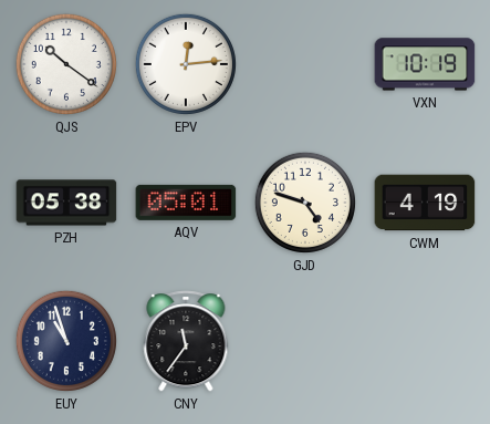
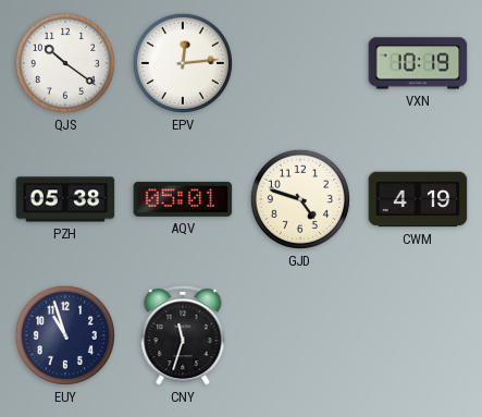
CNY: 11:36 -> 11:33
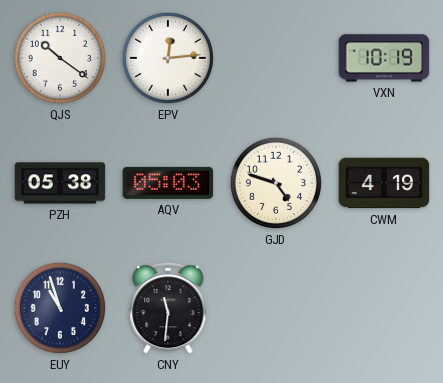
AQV: 05:01 -> 05:03
CNY: 11:33 -> 11:31
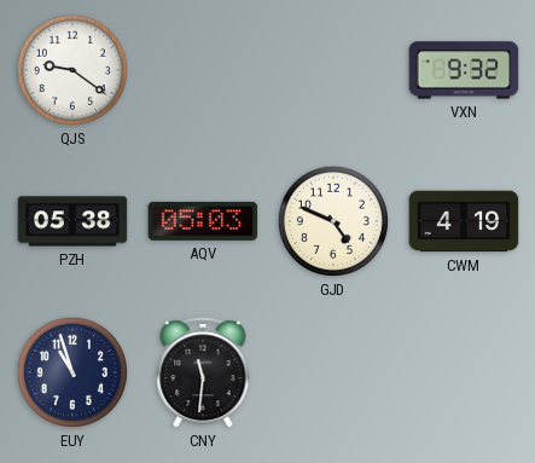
QJS: 10:21 -> 9:21
EPV: 12:14 -> none
VXN: 10:19 -> 9:32
GJD: 4:48 -> 4:49
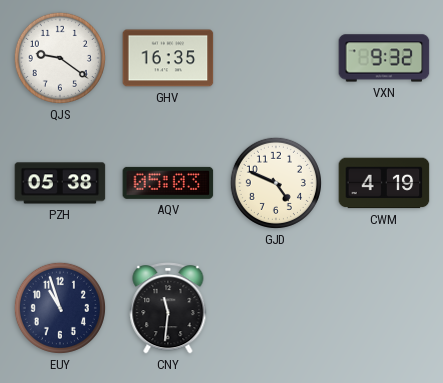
GHV: none -> 16:35
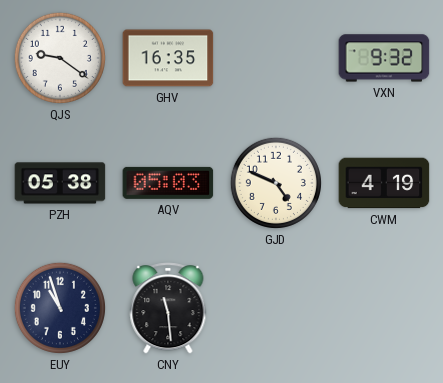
CNY: 11:31 -> 11:29
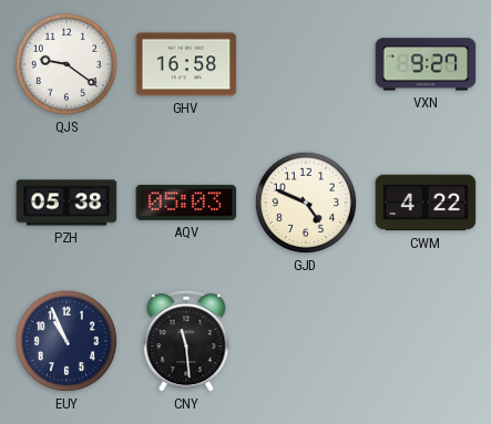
GHV: 16:35 -> 16:58
VXN: 9:32 -> 9:27
CWM: 4:19 -> 4:22
EUY: 10:57 -> 10:56
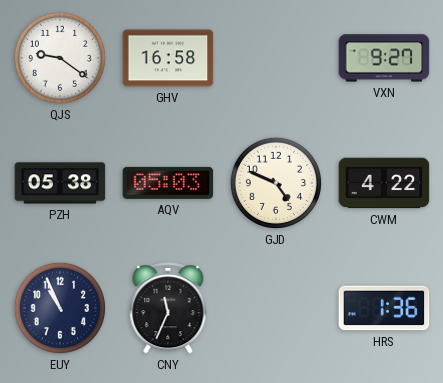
CNY: 11:29 -> 11:34
HRS: none -> 1:36
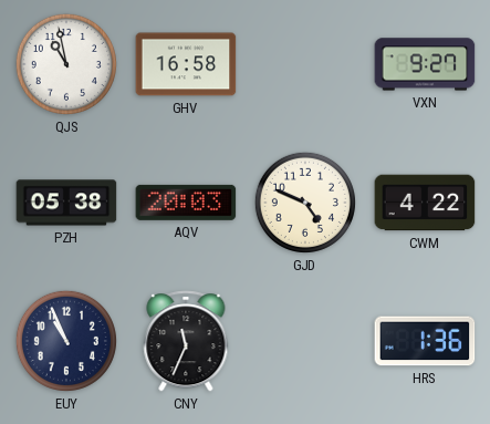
QJS: 9:21 -> 10:58
AQV: 05:03 -> 20:03
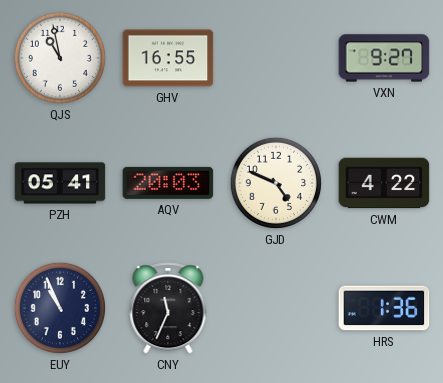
GHV: 16:58 -> 16:55
PZH: 05:38 -> 05:41
